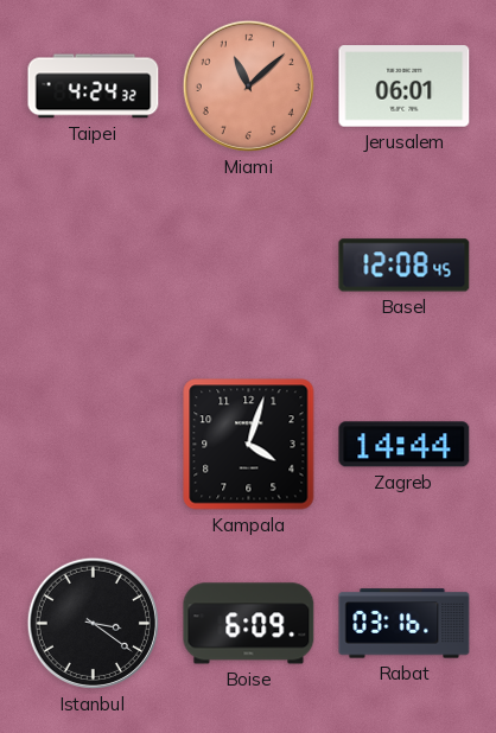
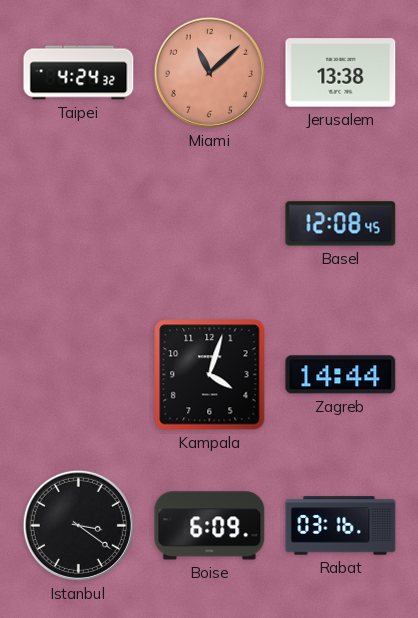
Jerusalem: 06:01 -> 13:38
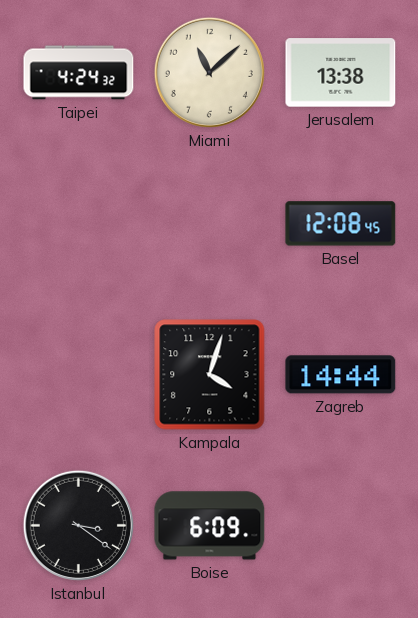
Miami dial: salmon -> cream
Rabat: 03:16 -> none
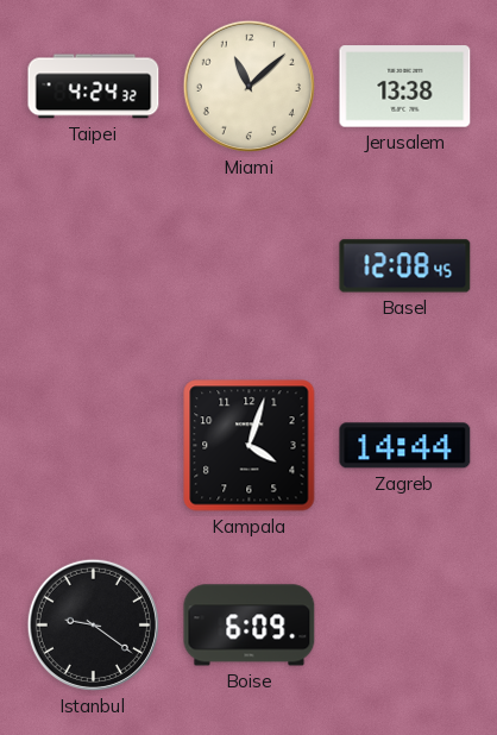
Istanbul: 3:21 -> 9:21
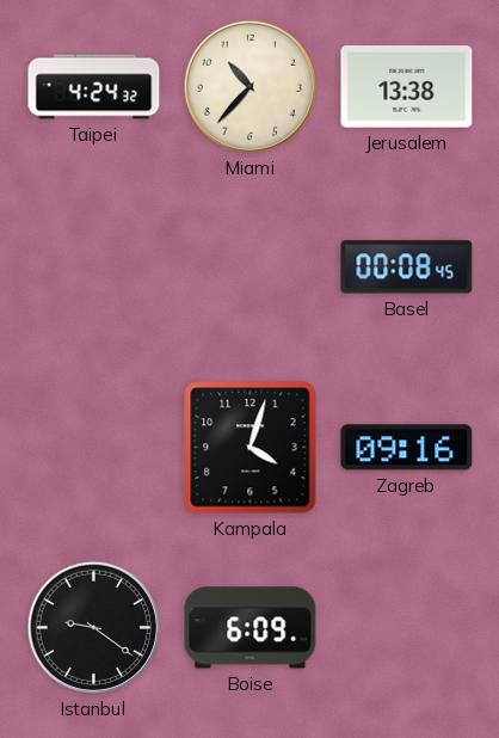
Miami: 11:08 -> 10:37
Basel: 12:08 -> 00:08
Zagreb: 14:44 -> 09:16
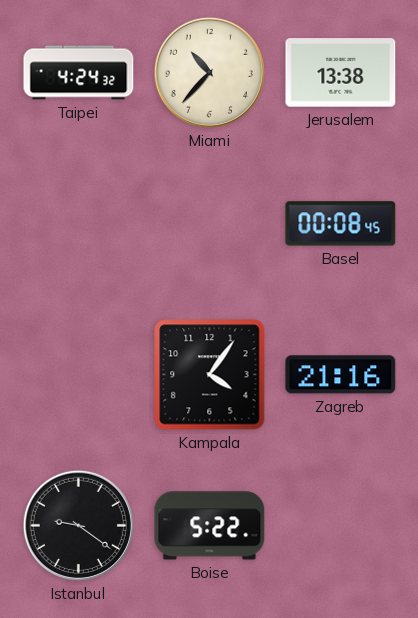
Kampala: 4:03 -> 4:06
Zagreb: 09:16 -> 21:16
Boise: 6:09 -> 5:22
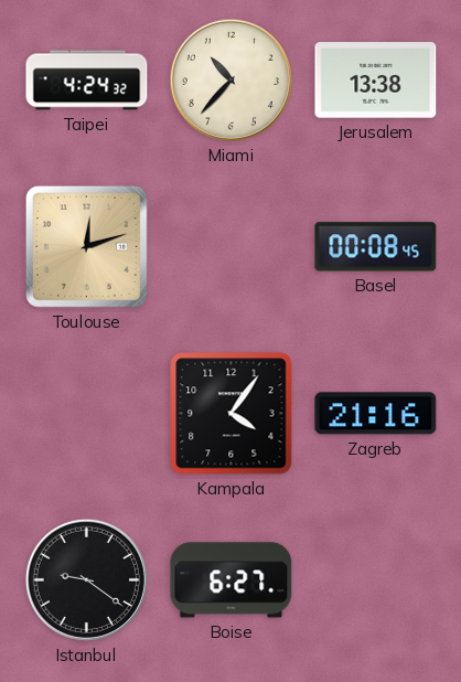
Toulouse: none -> 12:12
Boise: 5:22 -> 6:27
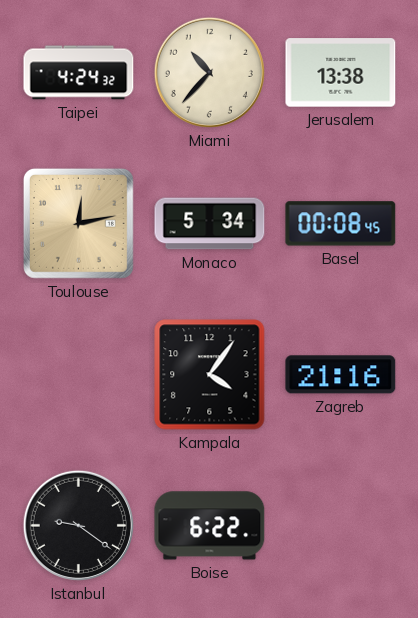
Toulouse: 12:12 -> 12:13
Monaco: none -> 5:34
Boise: 6:27 -> 6:22
